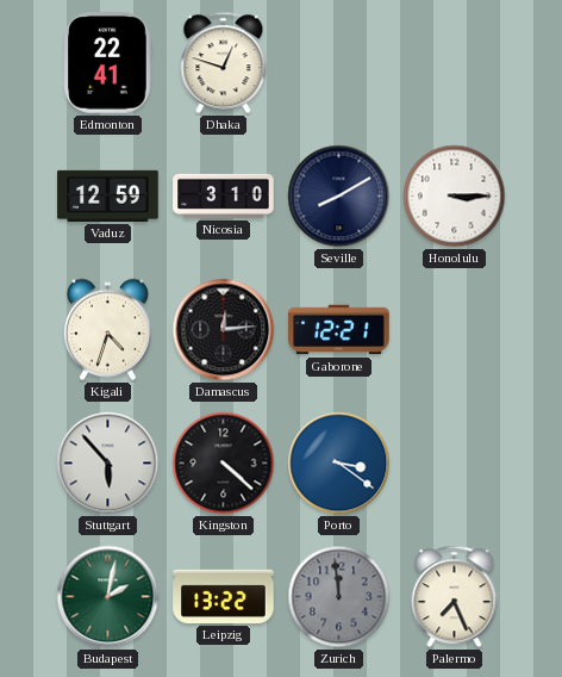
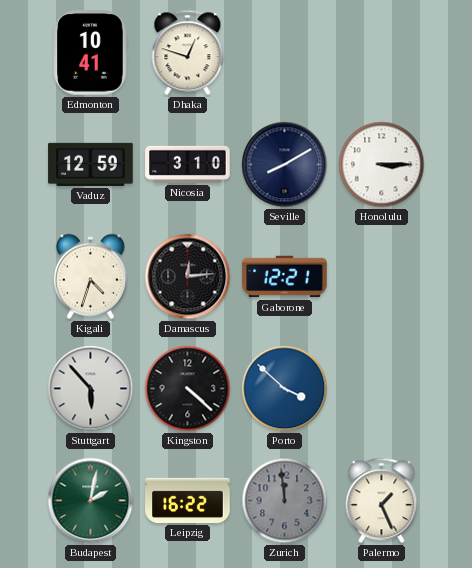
Edmonton: 22:41 -> 10:41
Porto: 3:21 -> 3:52
Leipzig: 13:22 -> 16:22
Palermo: 7:26 -> 1:26
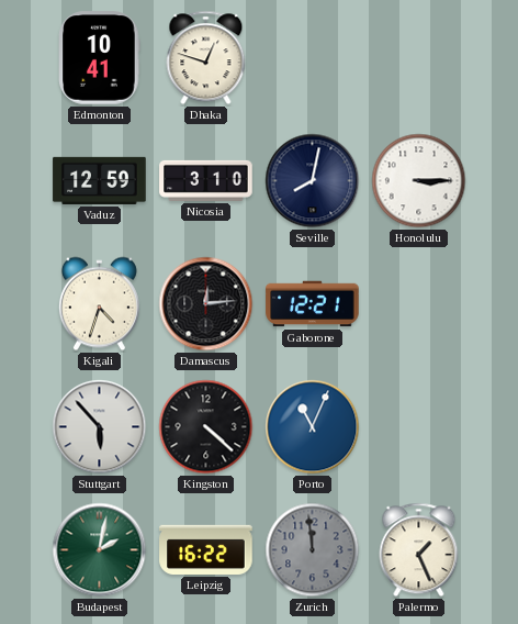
Seville: 8:10 -> 8:02
Porto: 3:52 -> 11:04
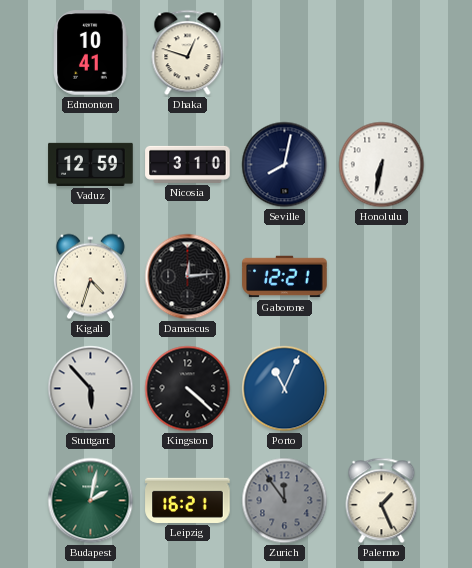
Honolulu: 3:15 -> 6:32
Leipzig: 16:22 -> 16:21
Zurich: 11:59 -> 11:54
